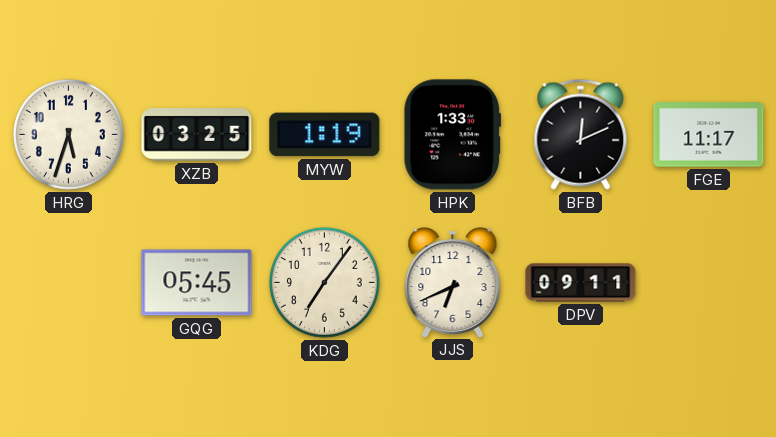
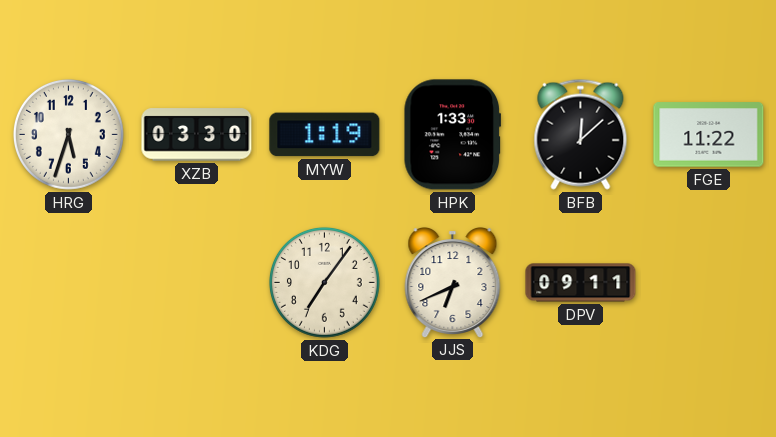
XZB: 03:25 -> 03:30
BFB: 12:11 -> 12:08
FGE: 11:17 -> 11:22
GQG: 05:45 -> none
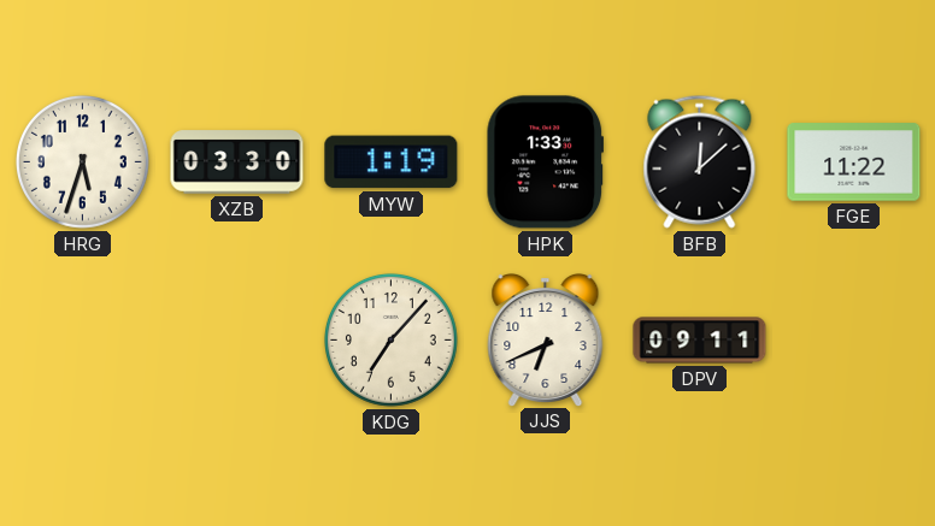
KDG: 7:06 -> 7:07
